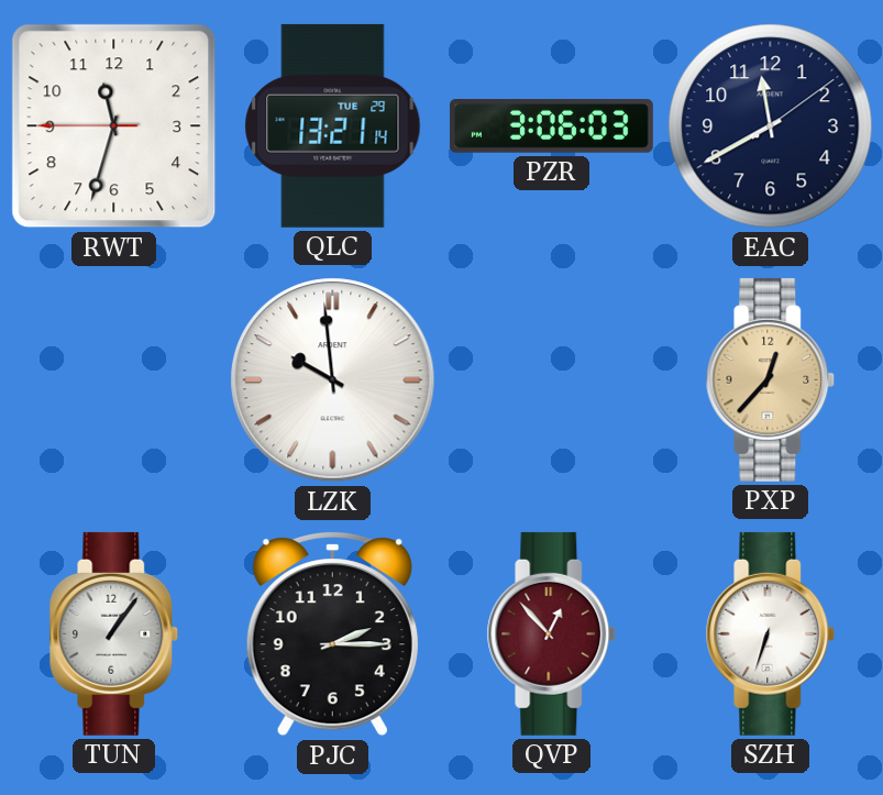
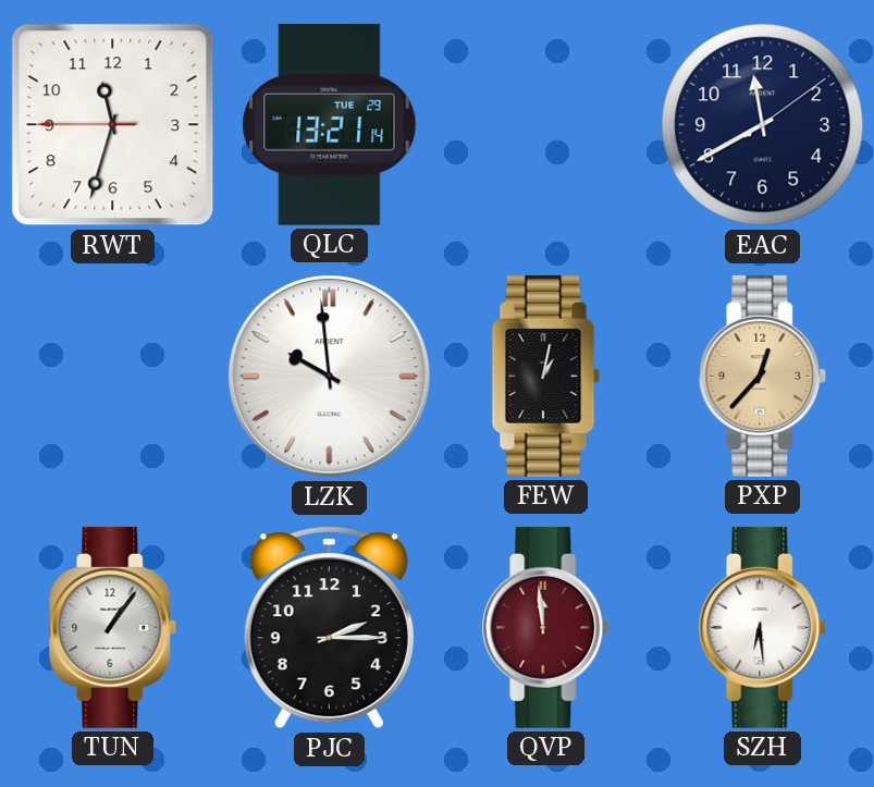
PZR: 3:06 -> none
FEW: none -> 1:02
QVP: 12:53 -> 11:59
SZH: 6:33 -> 6:29
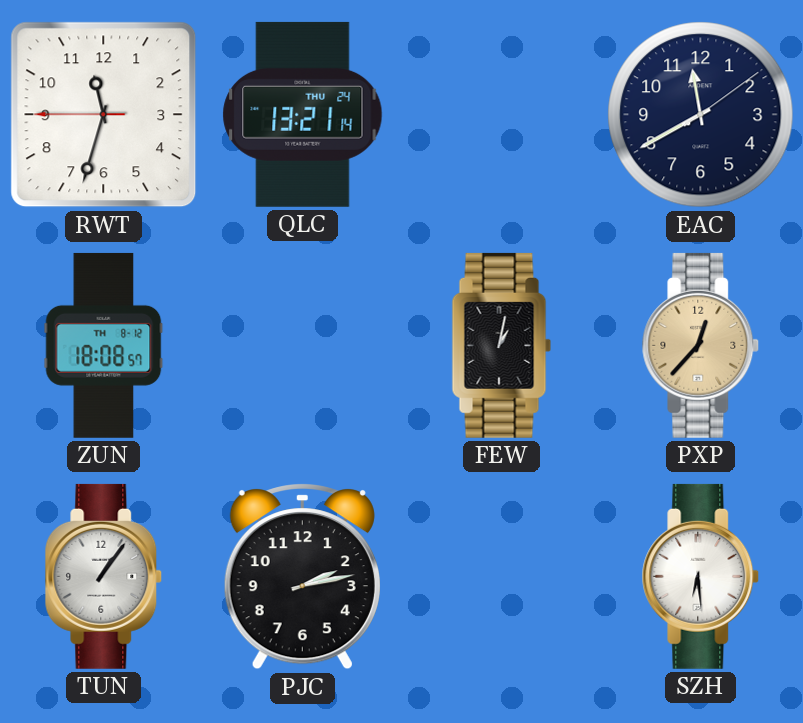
QLC date: TUE 29 -> THU 24
ZUN: none -> 18:08
LZK: 9:59 -> none
PJC: 2:15 -> 2:13
QVP: 11:59 -> none
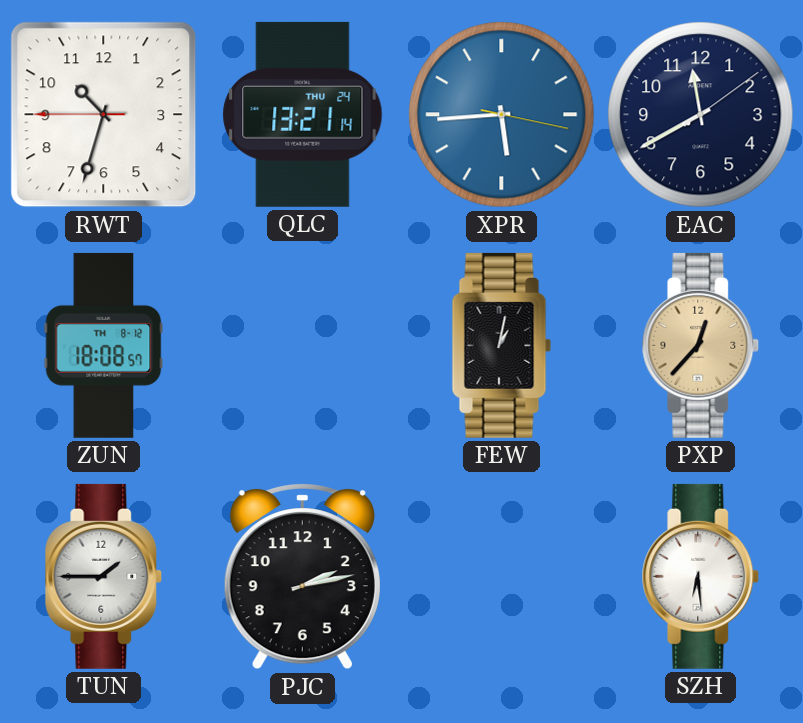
RWT: 11:32 -> 10:32
XPR: none -> 5:44
TUN: 1:06 -> 1:45
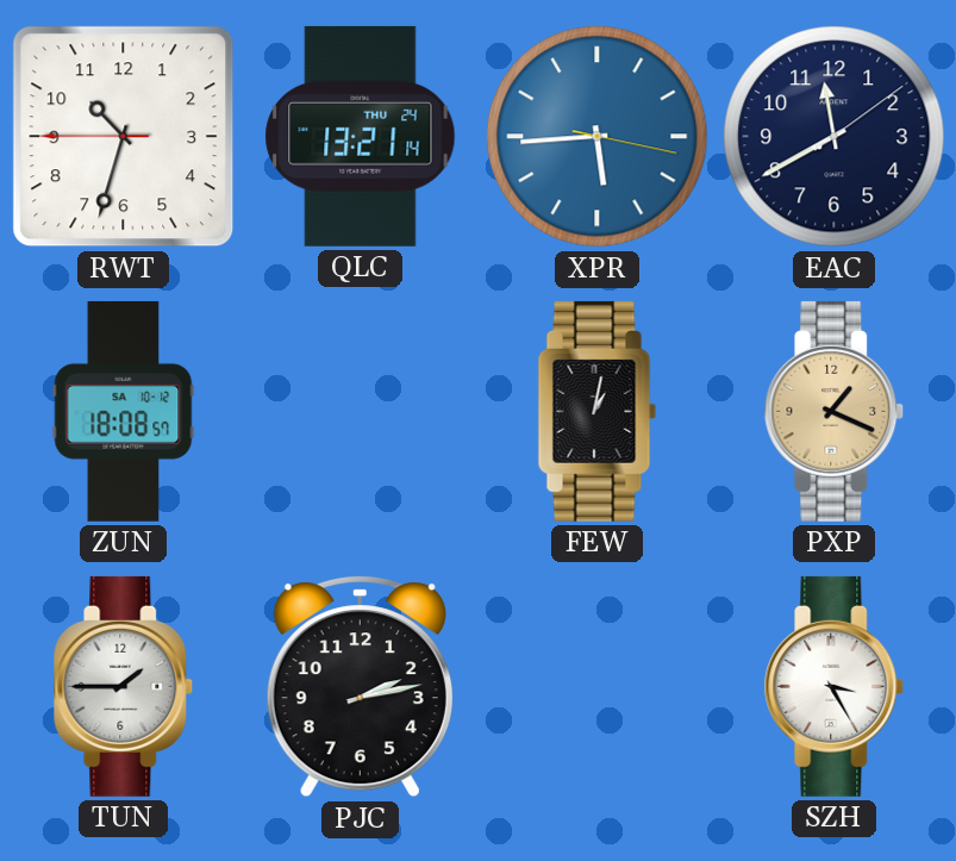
ZUN date: TH 8-12 -> SA 10-12
PXP: 12:37 -> 1:19
SZH: 6:29 -> 3:25
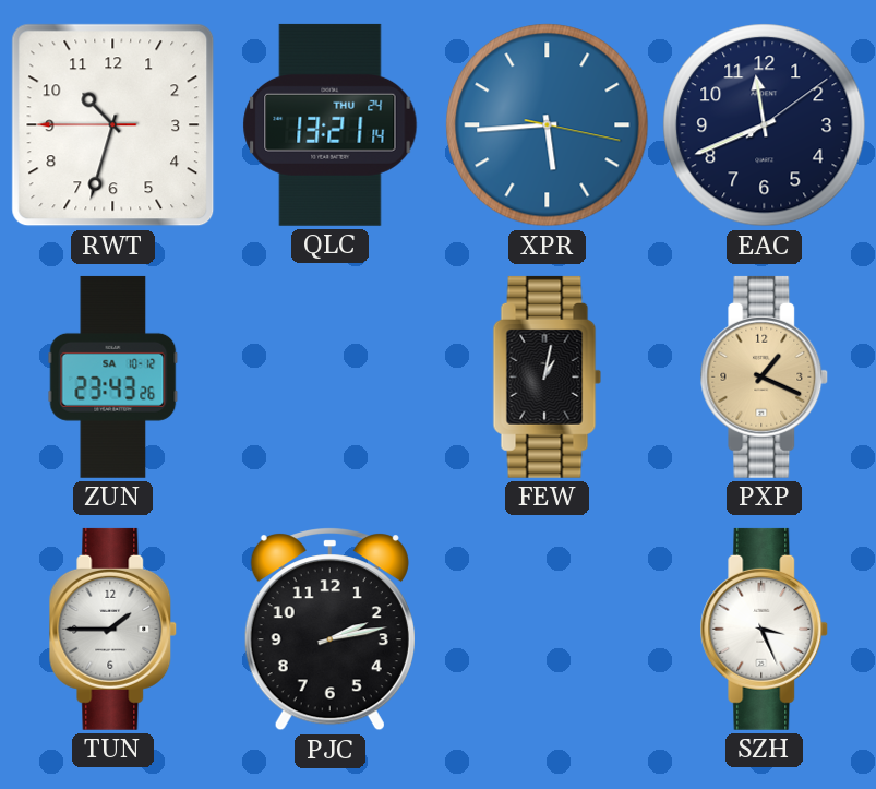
EAC: 11:40 -> 11:41
ZUN: 18:08 -> 23:43
SZH: 3:25 -> 3:26
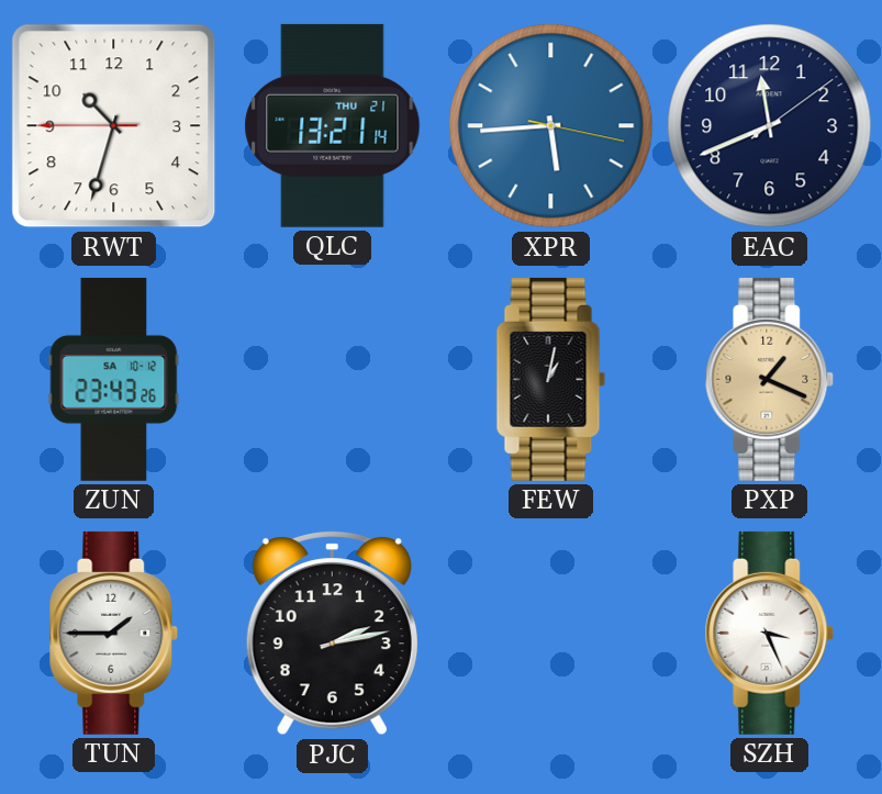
QLC date: THU 24 -> THU 21
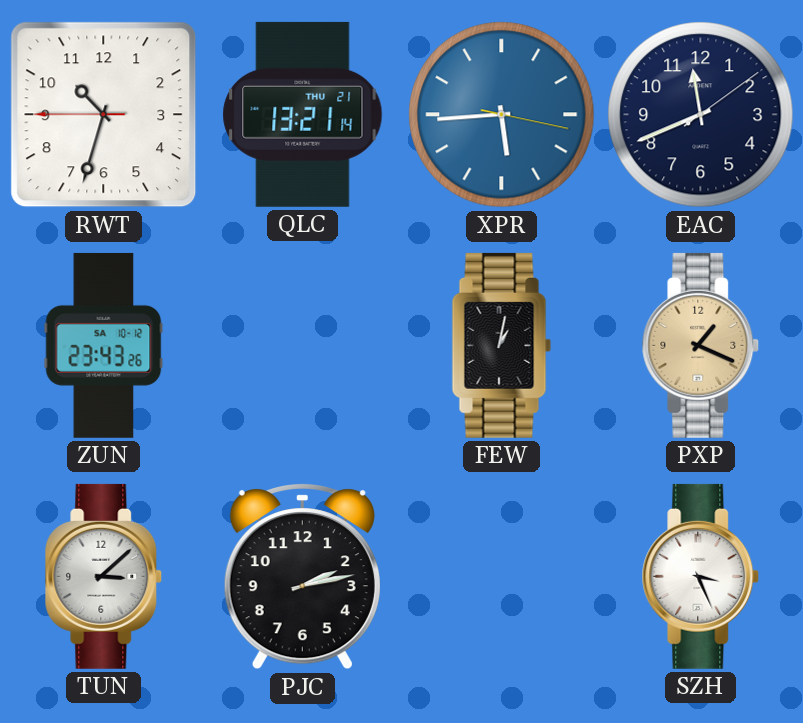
TUN: 1:45 -> 3:08
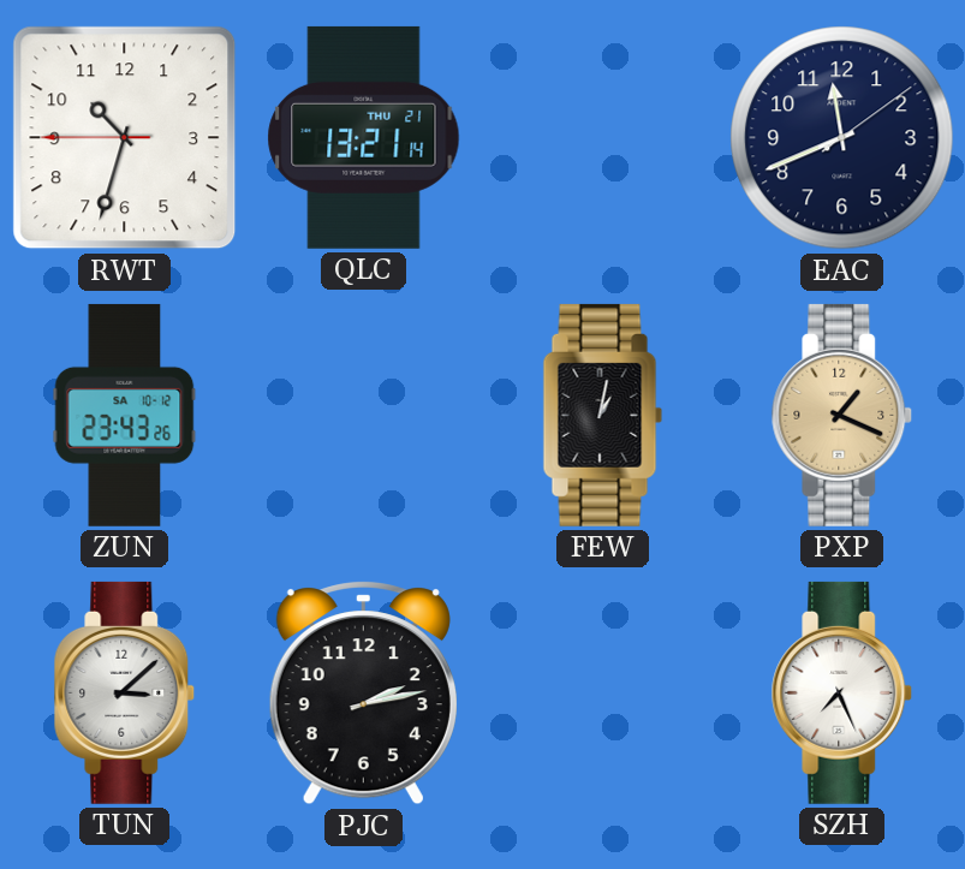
XPR: 5:44 -> none
SZH: 3:26 -> 7:26
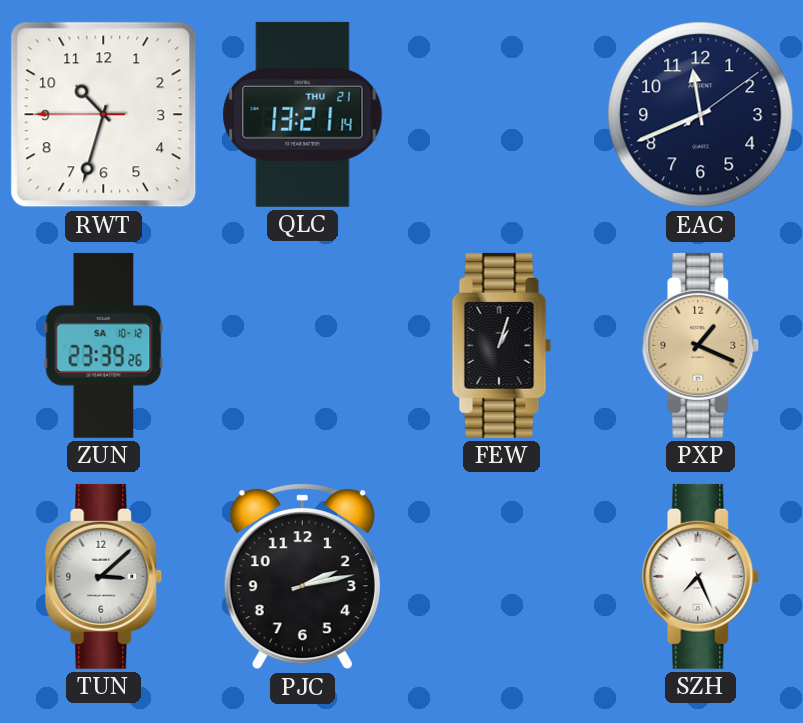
ZUN: 23:43 -> 23:39
FEW: 1:02 -> 1:03
